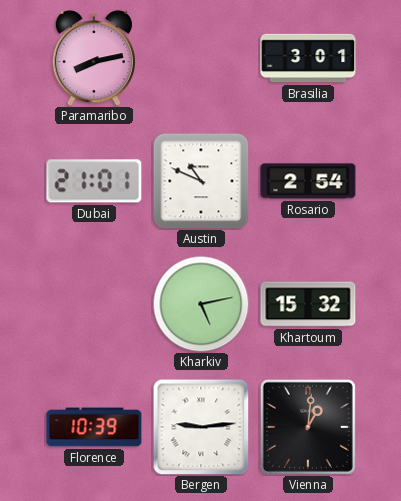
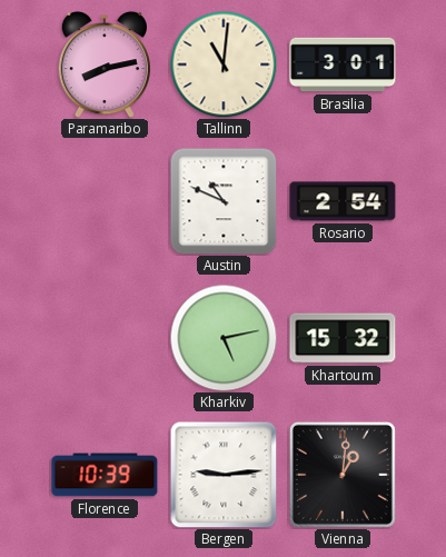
Tallinn: none -> 11:01
Dubai: 21:01 -> none
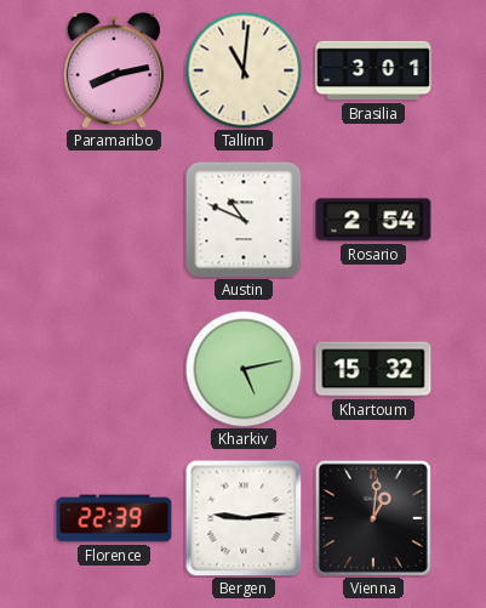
Florence: 10:39 -> 22:39
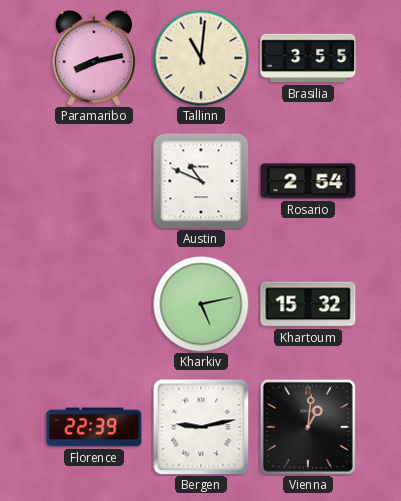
Brasilia: 3:01 -> 3:55
Bergen: 9:14 -> 9:13
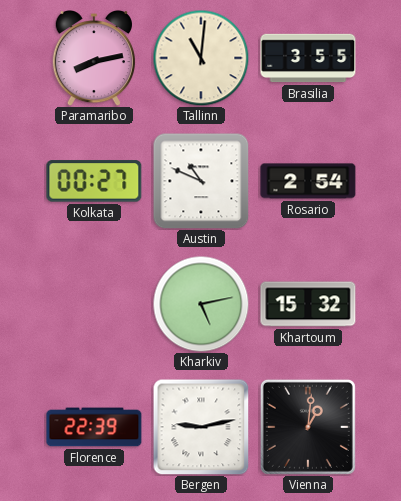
Kolkata: none -> 00:27
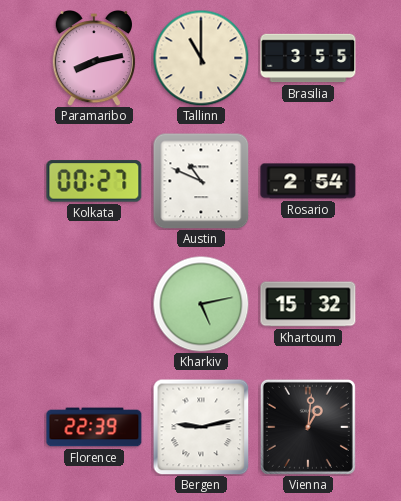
Tallinn: 11:01 -> 11:00
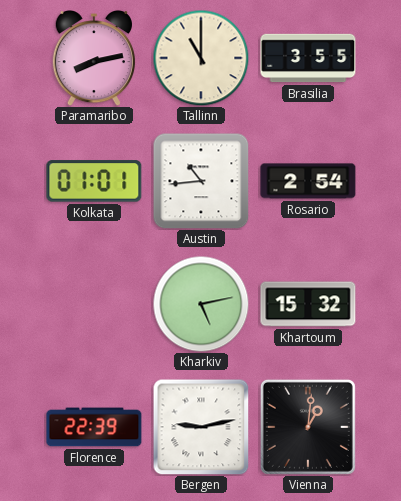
Kolkata: 00:27 -> 01:01
Austin: 10:49 -> 10:44
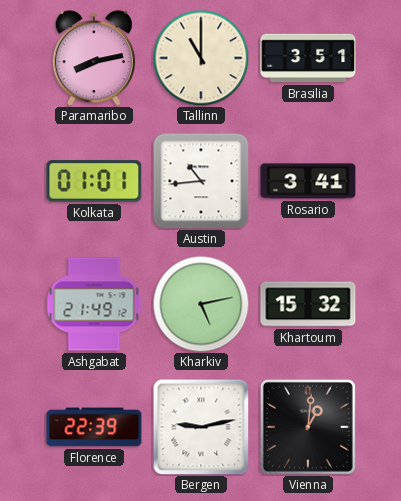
Brasilia: 3:55 -> 3:51
Rosario: 2:54 -> 3:41
Ashgabat: none -> 21:49
